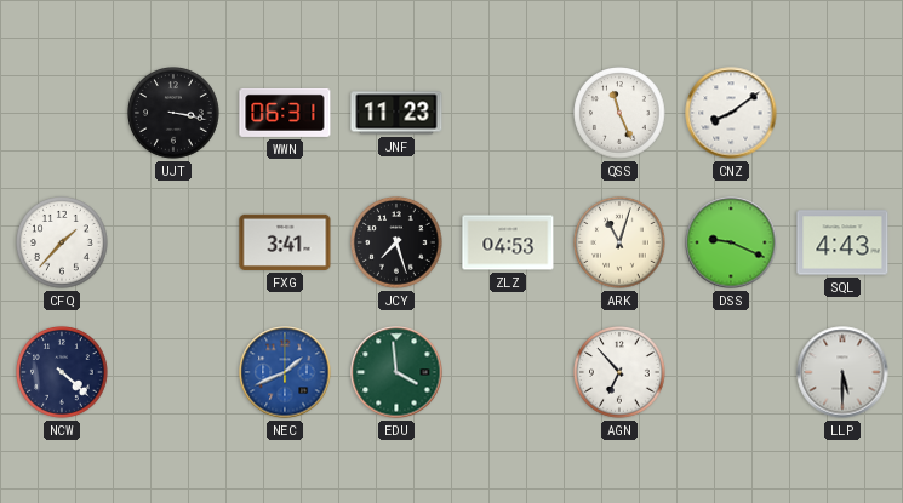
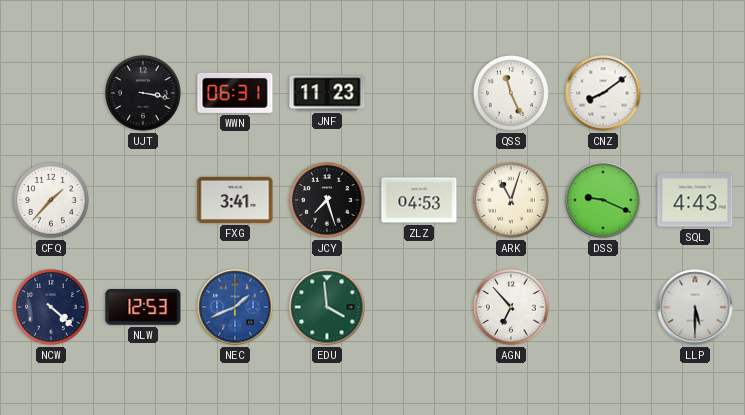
NLW: none -> 12:53
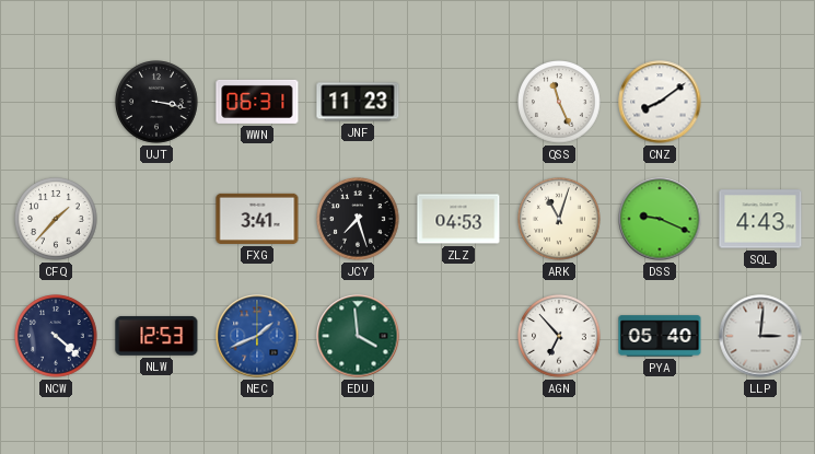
PYA: none -> 05:40
LLP: 5:30 -> 3:01
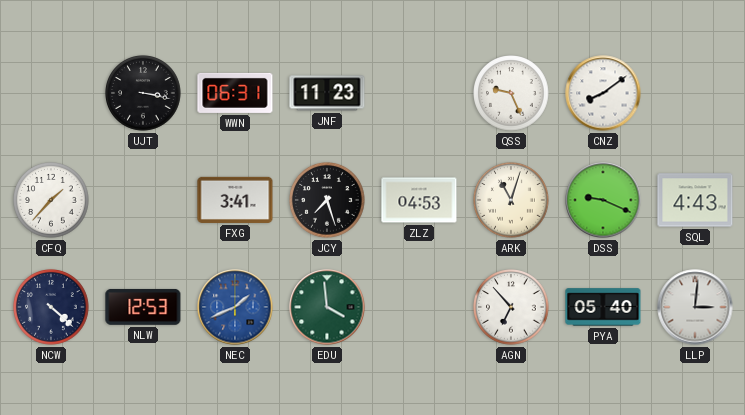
QSS: 11:26 -> 9:26
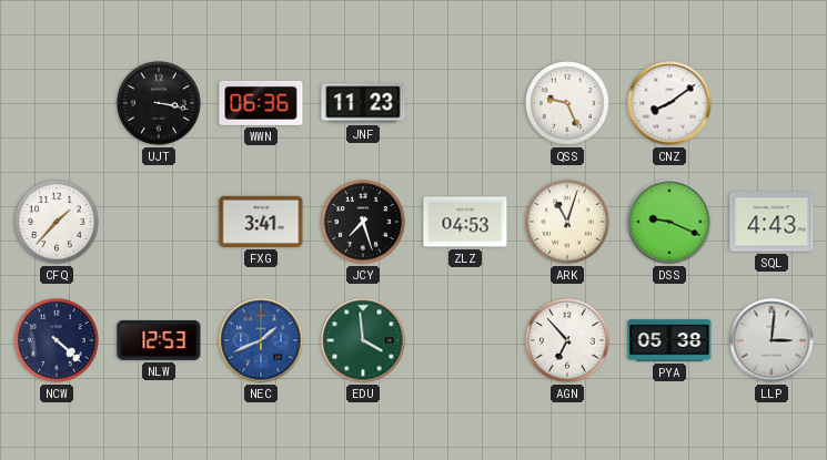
WWN: 06:31 -> 06:36
PYA: 05:40 -> 05:38
